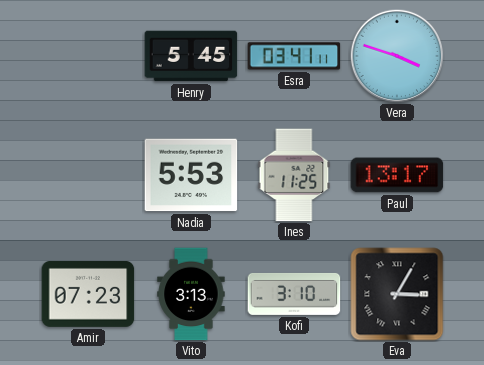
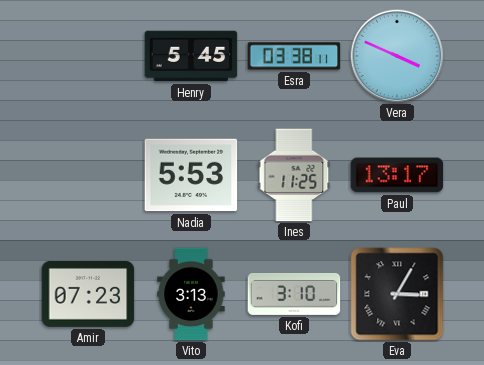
Esra: 03:41 -> 03:38
Vera: 3:48 -> 3:49
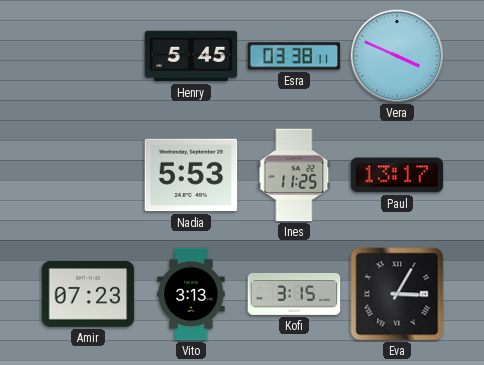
Kofi: 3:10 -> 3:15
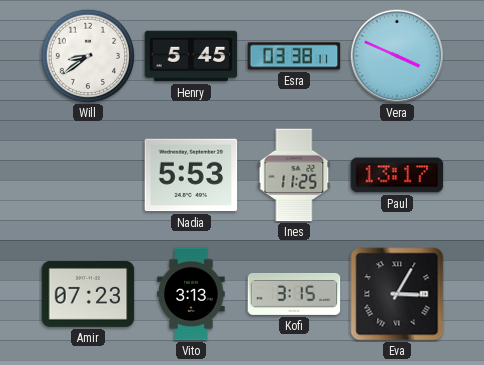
Will: none -> 8:39
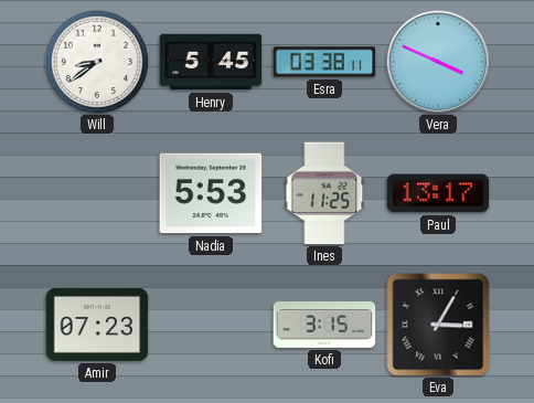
Vito: 3:13 -> none
